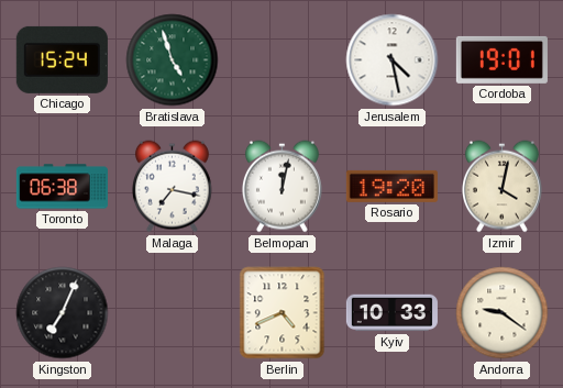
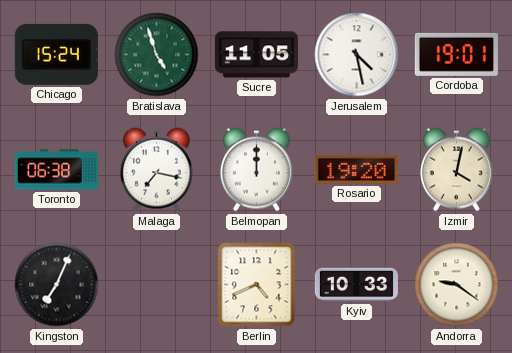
Sucre: none -> 11:05
Belmopan: 12:02 -> 12:00
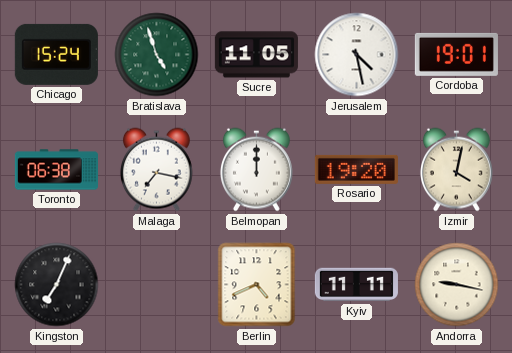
Kyiv: 10:33 -> 11:11
Andorra: 9:21 -> 9:17
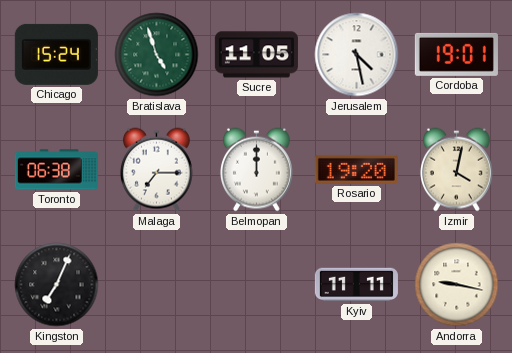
Malaga: 7:17 -> 7:15
Berlin: 4:41 -> none
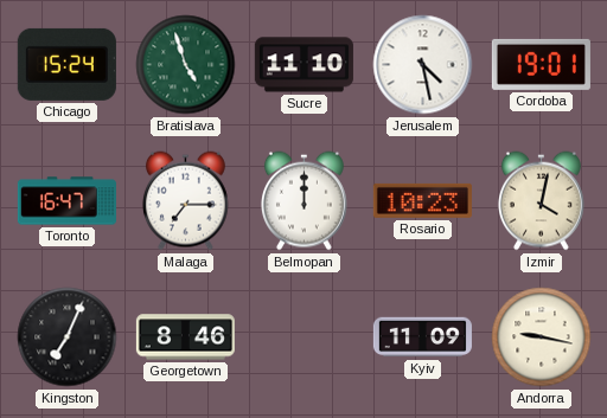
Sucre: 11:05 -> 11:10
Toronto: 06:38 -> 16:47
Rosario: 19:20 -> 10:23
Georgetown: none -> 8:46
Kyiv: 11:11 -> 11:09
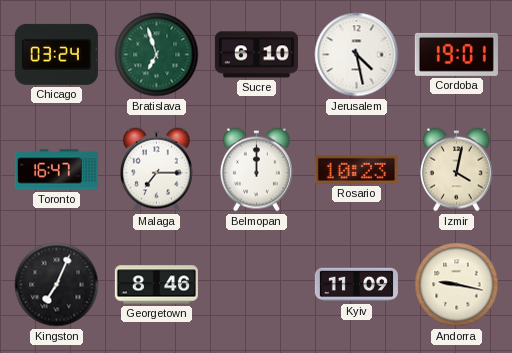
Chicago: 15:24 -> 03:24
Bratislava: 4:57 -> 6:57
Sucre: 11:10 -> 6:10
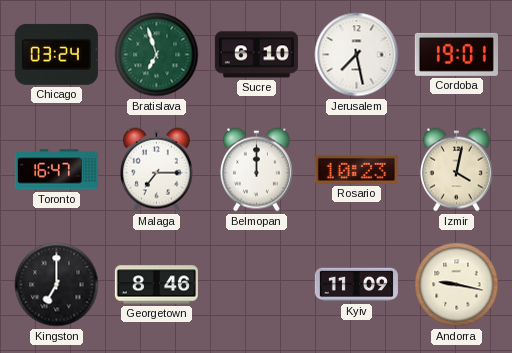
Jerusalem: 4:28 -> 7:28
Kingston: 7:04 -> 7:00
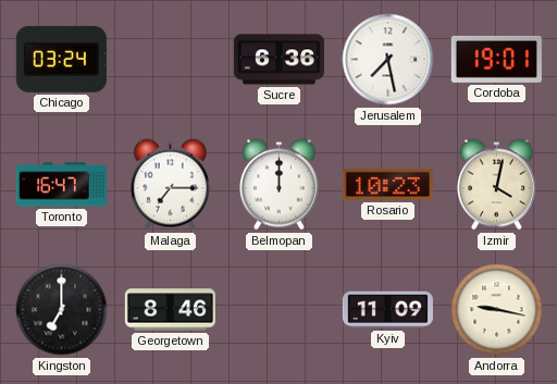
Bratislava: 6:57 -> none
Sucre: 6:10 -> 6:36
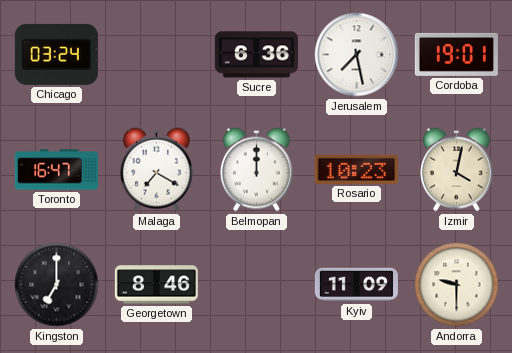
Malaga: 7:15 -> 7:20
Andorra: 9:17 -> 9:30
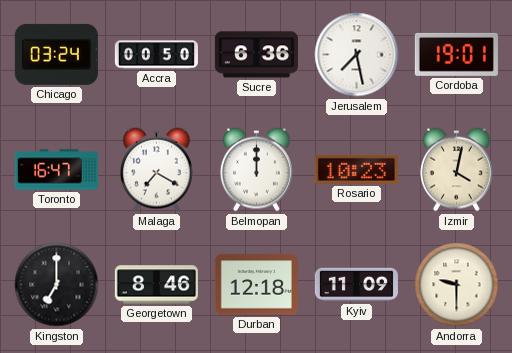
Accra: none -> 00:50
Durban: none -> 12:18
